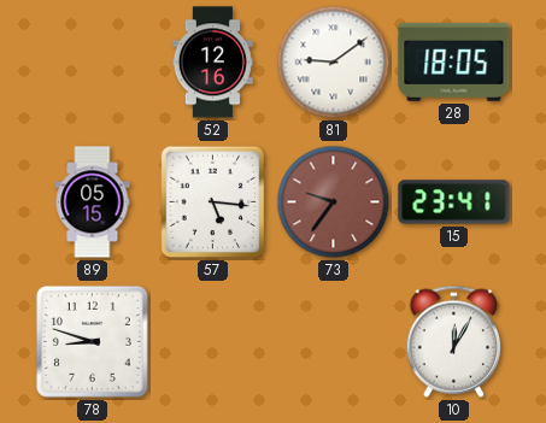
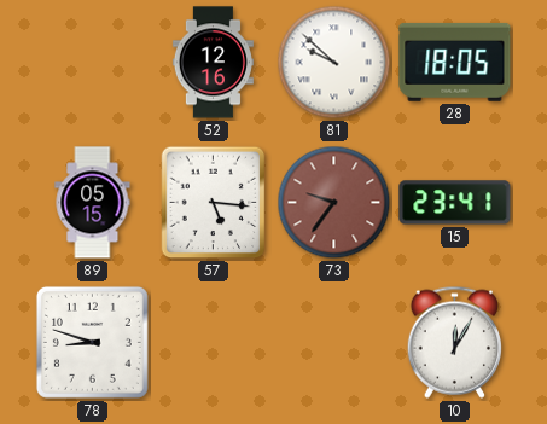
81: 9:09 -> 9:52
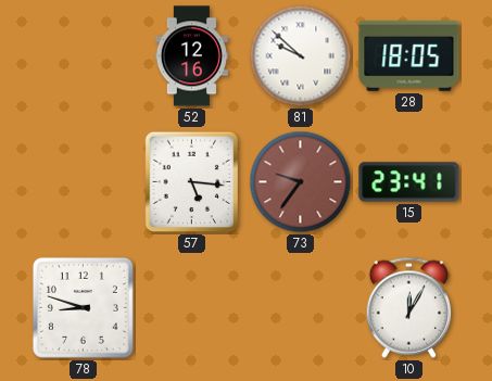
89: 05:15 -> none
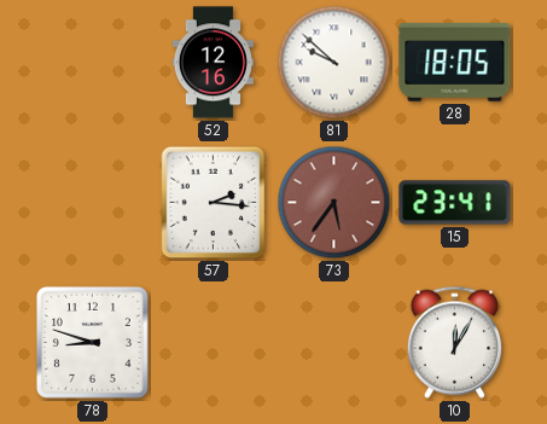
57: 5:16 -> 2:16
73: 9:36 -> 5:36
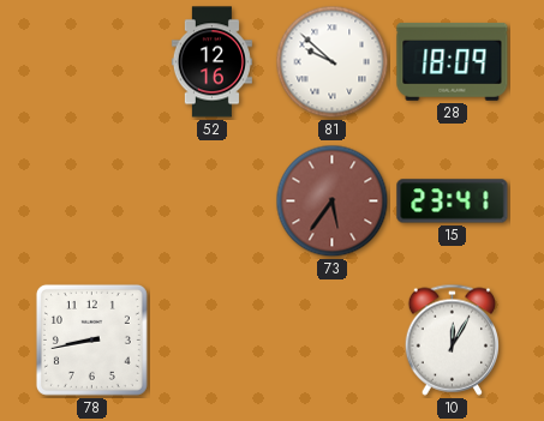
28: 18:05 -> 18:09
57: 2:16 -> none
78: 8:48 -> 8:43
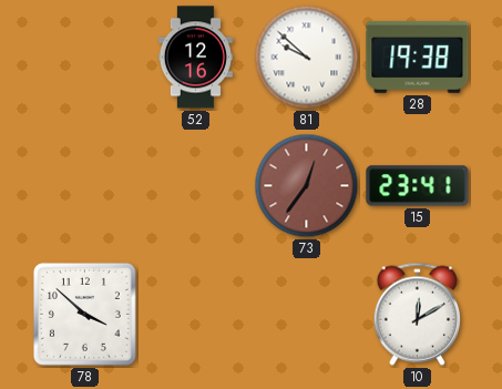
28: 18:09 -> 19:38
73: 5:36 -> 12:36
78: 8:43 -> 3:52
10: 12:05 -> 12:10
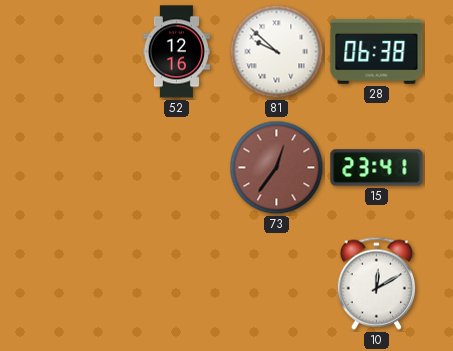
28: 19:38 -> 06:38
78: 3:52 -> none
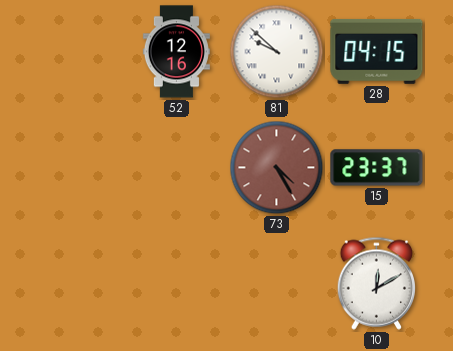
28: 06:38 -> 04:15
73: 12:36 -> 4:25
15: 23:41 -> 23:37
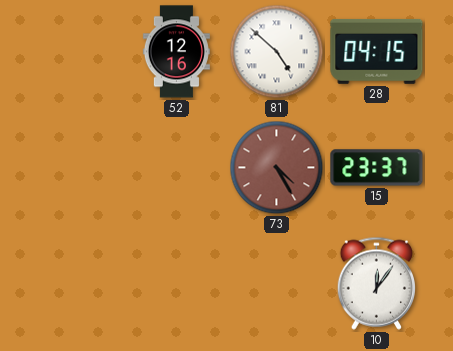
81: 9:52 -> 4:52
10: 12:10 -> 12:06
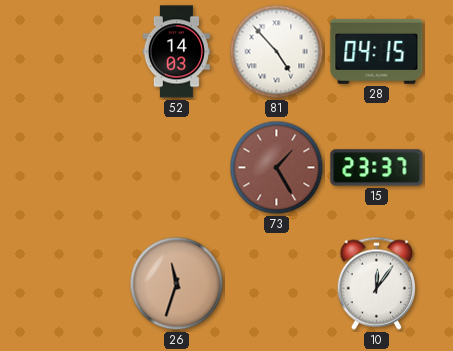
52: 12:16 -> 14:03
81: 4:52 -> 4:53
73: 4:25 -> 1:25
26: none -> 11:33
